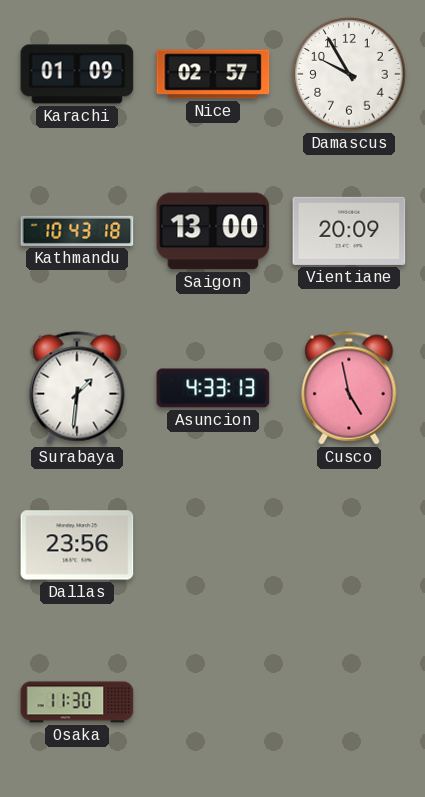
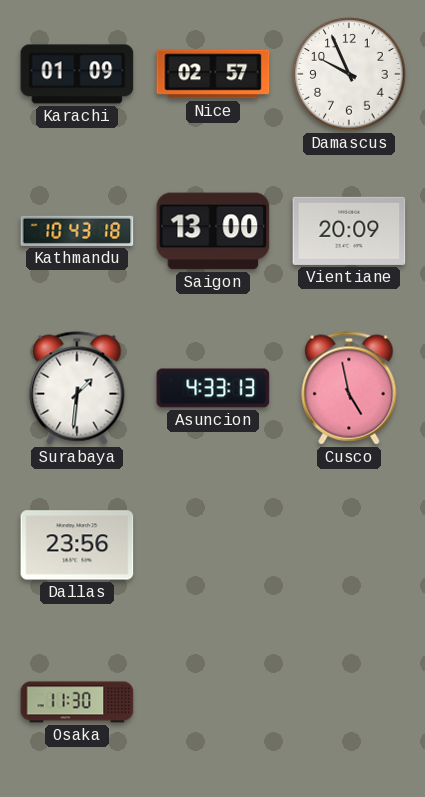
Damascus: 9:55 -> 9:56
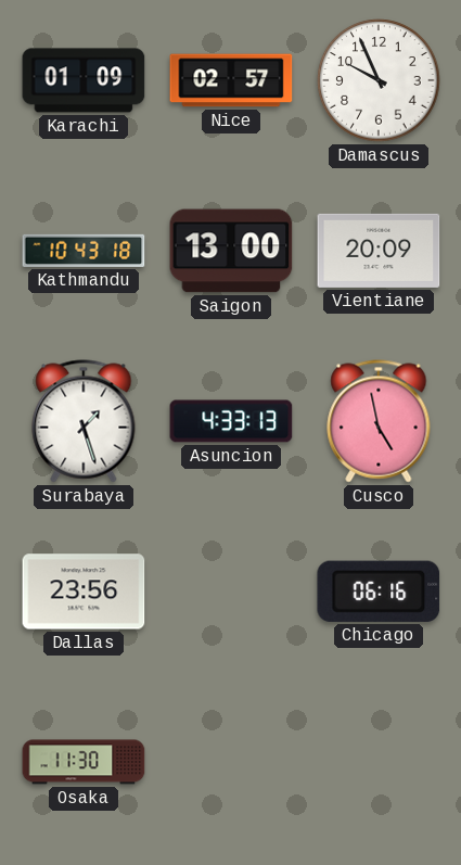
Surabaya: 1:31 -> 1:27
Chicago: none -> 06:16
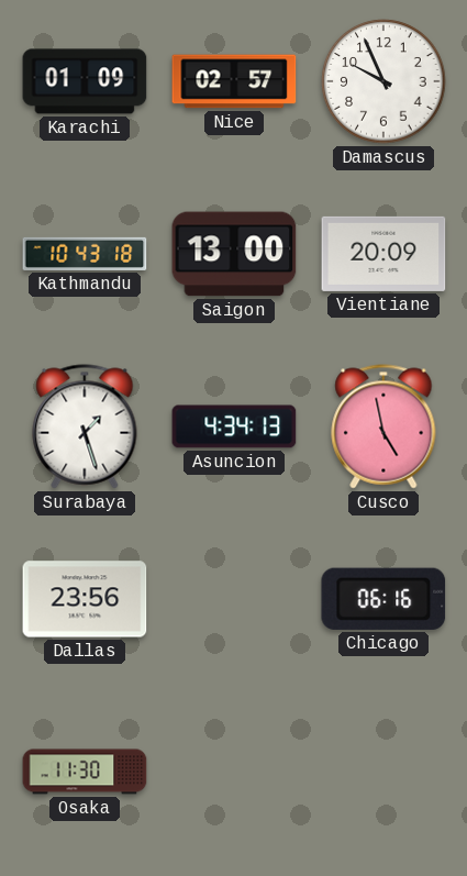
Asuncion: 4:33 -> 4:34
